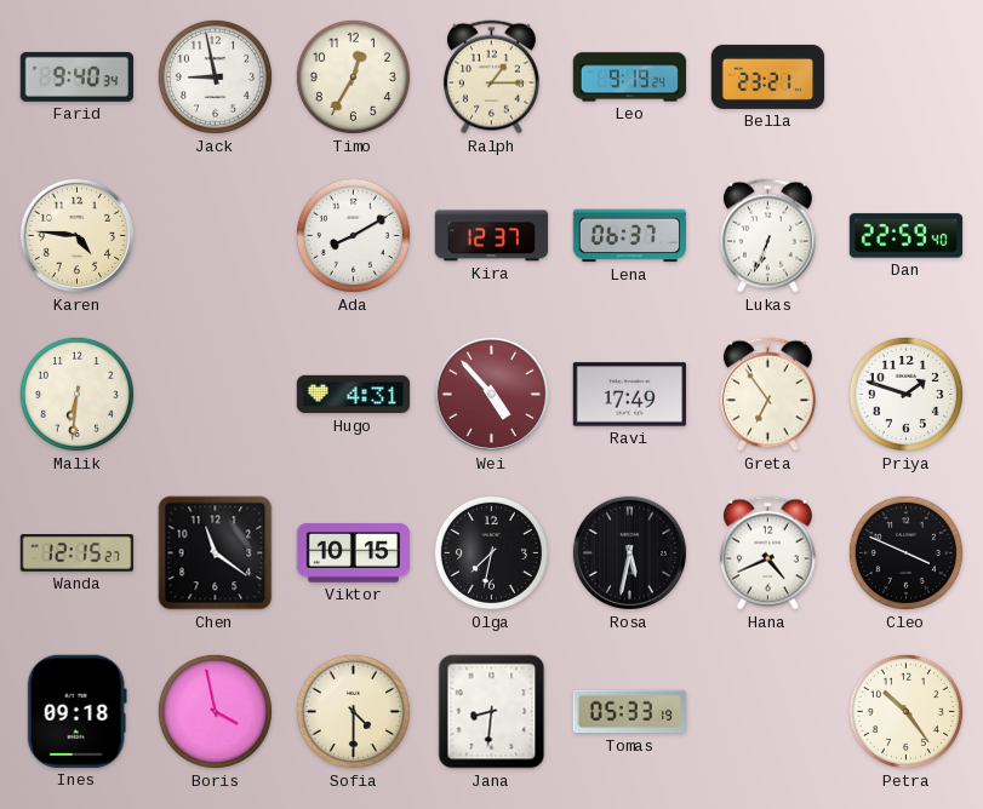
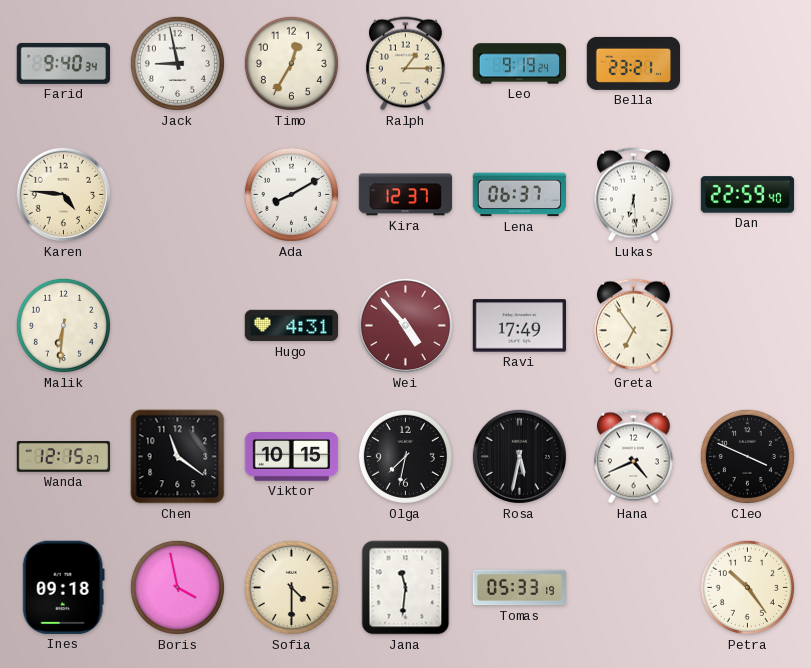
Lukas: 6:34 -> 6:29
Priya: 1:48 -> none
Jana: 8:31 -> 11:31
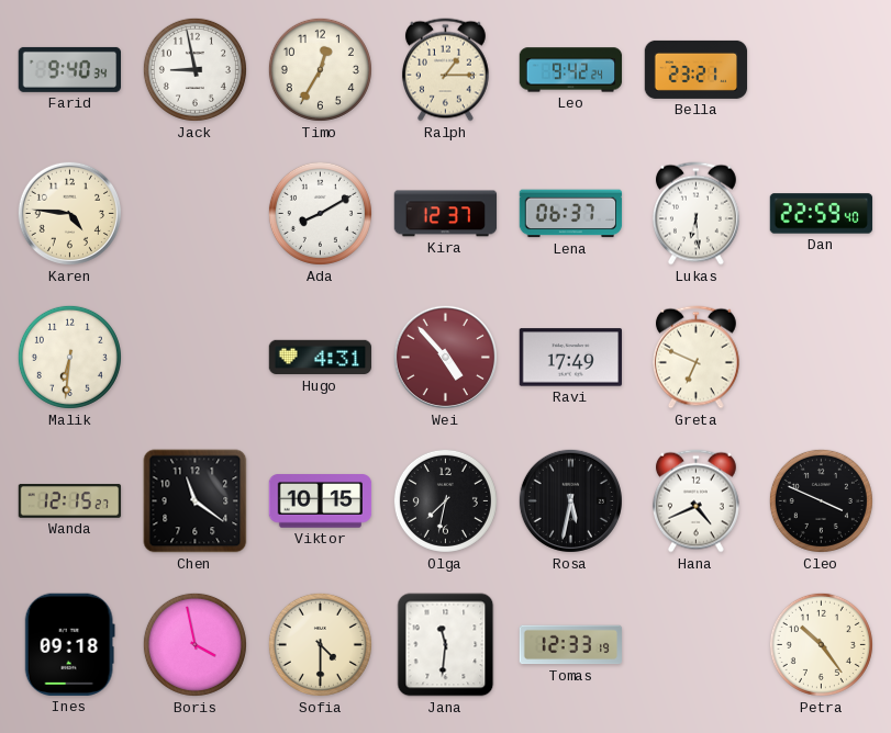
Leo: 9:19 -> 9:42
Greta: 6:54 -> 6:49
Tomas: 05:33 -> 12:33
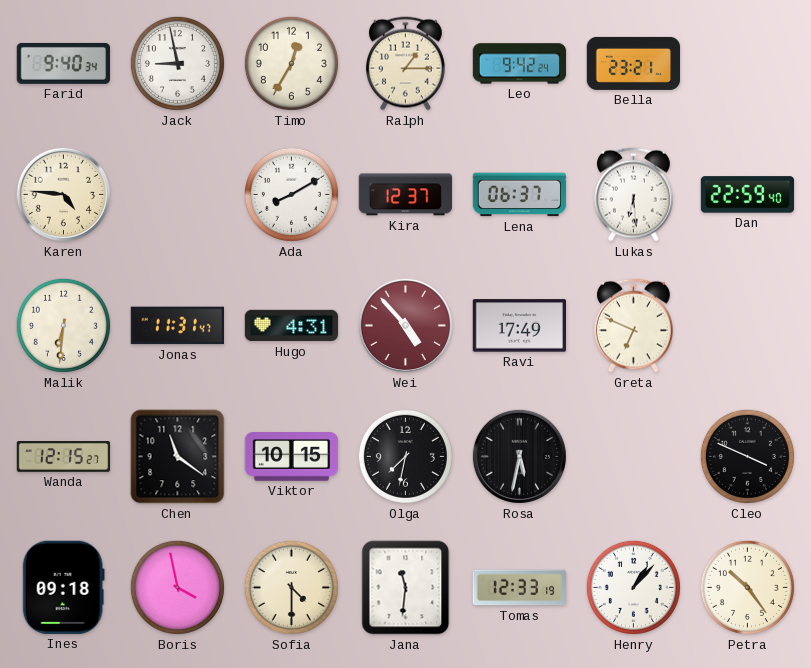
Jonas: none -> 11:31
Hana: 4:41 -> none
Henry: none -> 1:07
